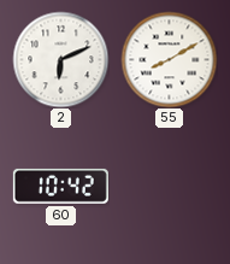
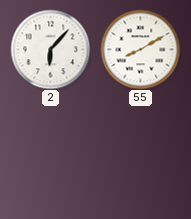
2: 6:11 -> 6:07
60: 10:42 -> none
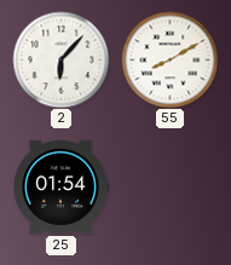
25: none -> 01:54
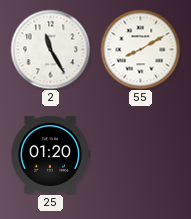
2: 6:07 -> 11:25
25: 01:54 -> 01:20
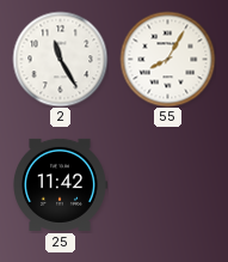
55: 8:10 -> 8:05
25: 01:20 -> 11:42
